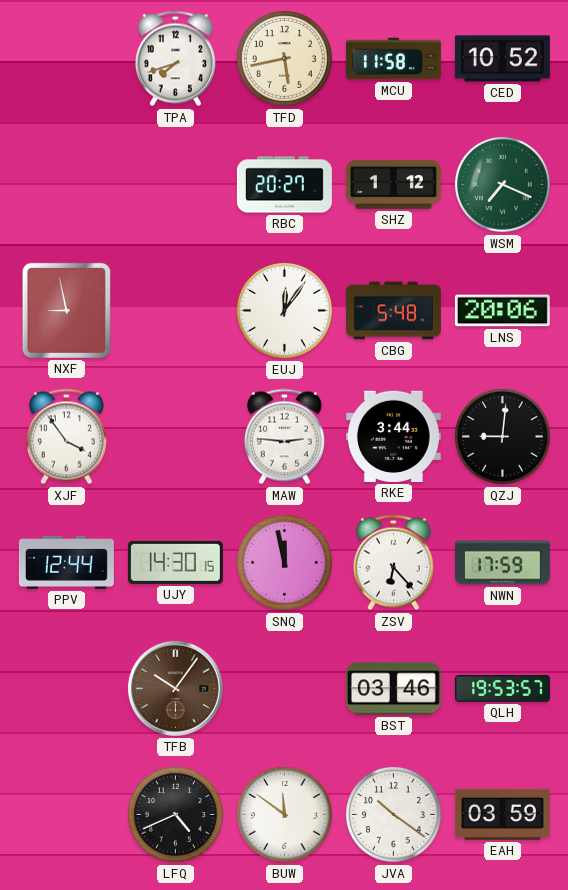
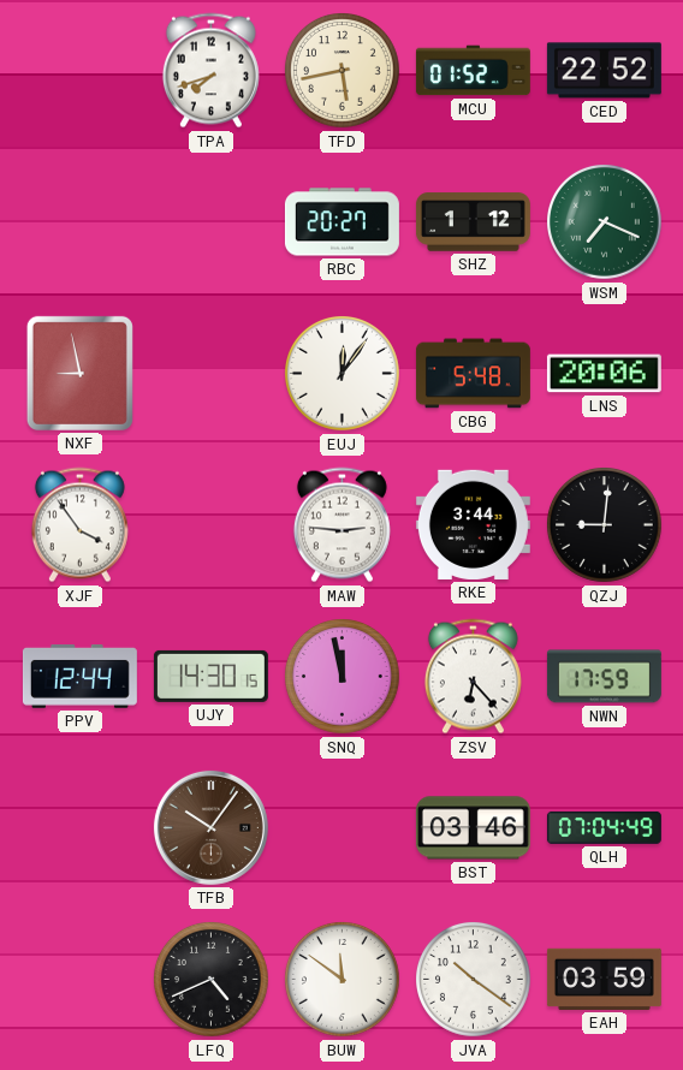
MCU: 11:58 -> 01:52
CED: 10:52 -> 22:52
QLH: 19:53 -> 07:04
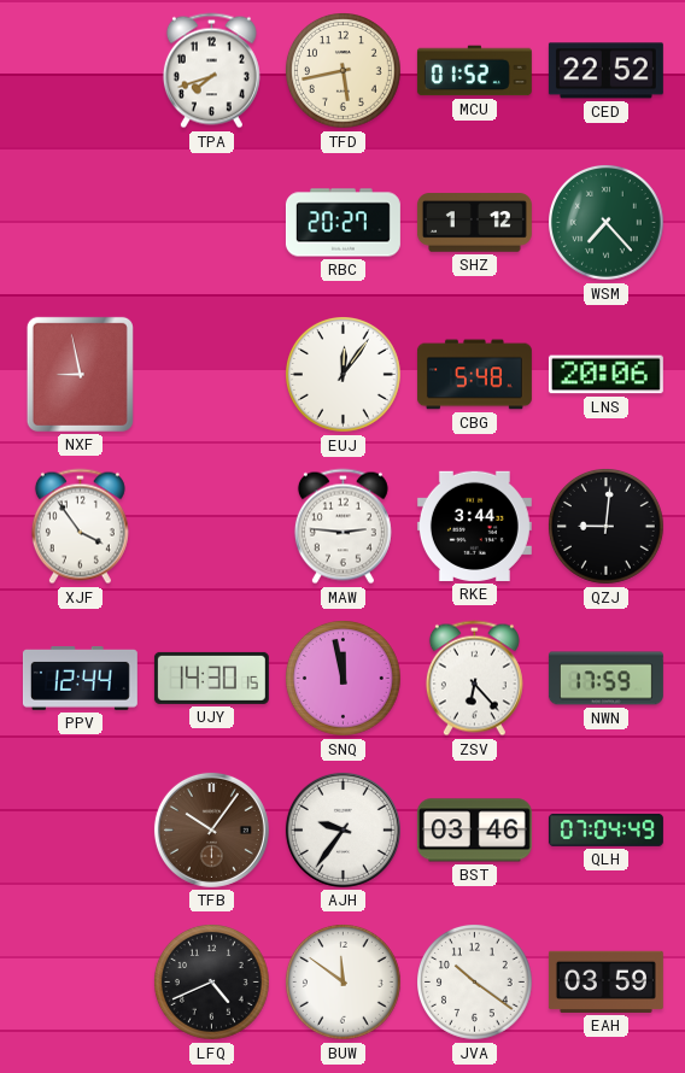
WSM: 7:19 -> 7:23
AJH: none -> 9:36
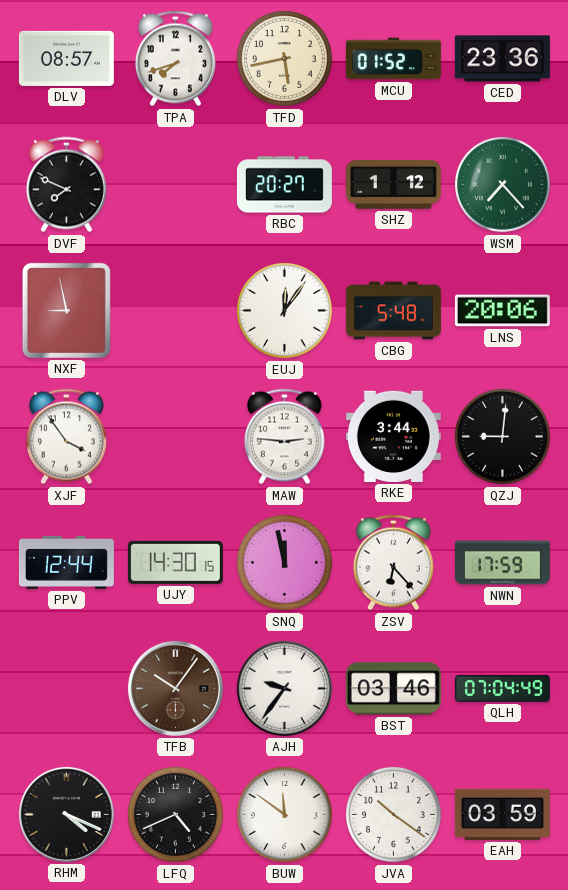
DLV: none -> 08:57
CED: 22:52 -> 23:36
DVF: none -> 7:49
RHM: none -> 4:19
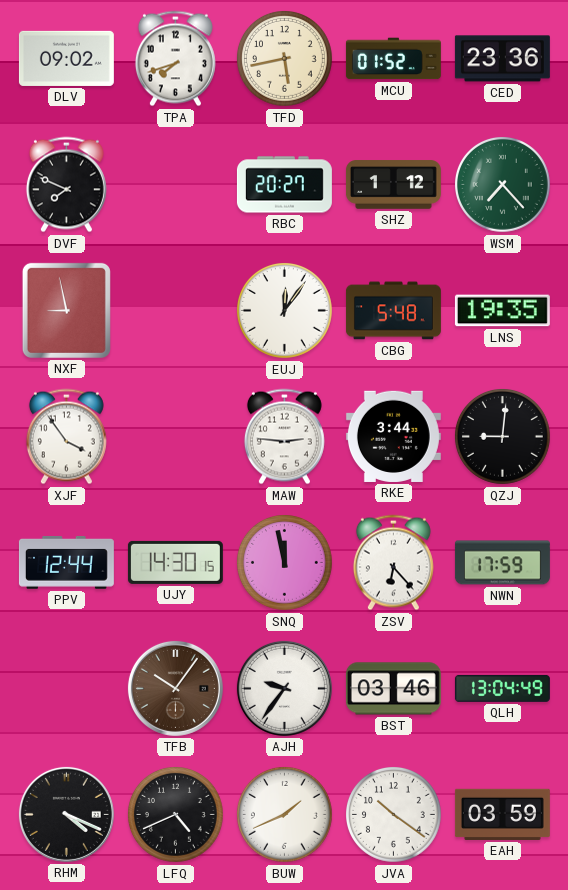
DLV: 08:57 -> 09:02
LNS: 20:06 -> 19:35
QLH: 07:04 -> 13:04
BUW: 11:51 -> 1:41
